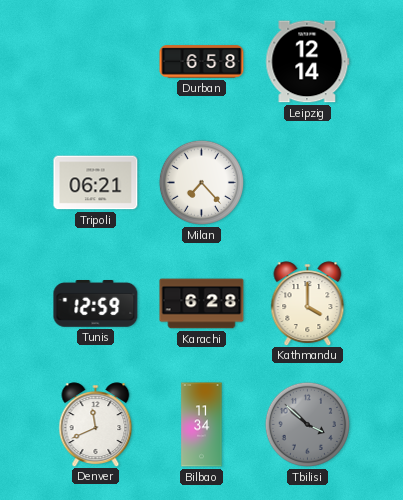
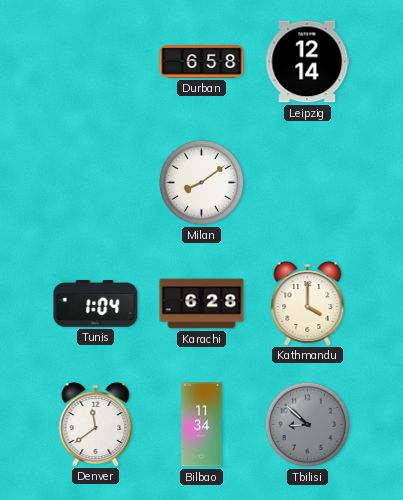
Tripoli: 06:21 -> none
Milan: 7:23 -> 8:09
Tunis: 12:59 -> 1:04
Denver: 11:41 -> 11:39
Tbilisi: 3:52 -> 8:52
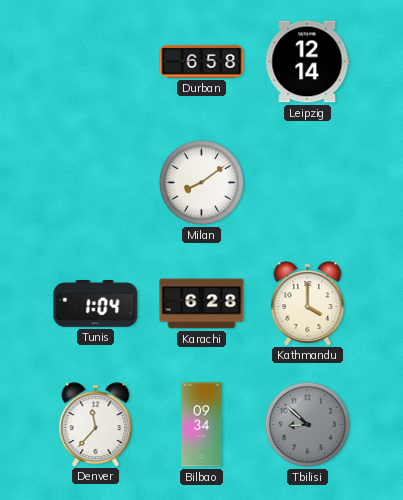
Denver: 11:39 -> 11:37
Bilbao: 11:34 -> 09:34
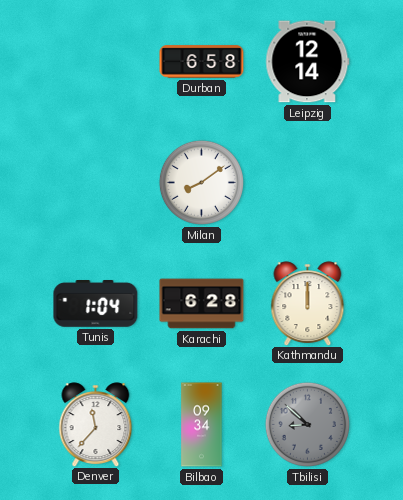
Kathmandu: 4:00 -> 12:00
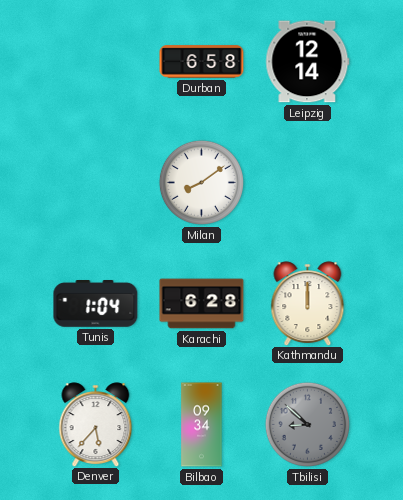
Denver: 11:37 -> 5:37
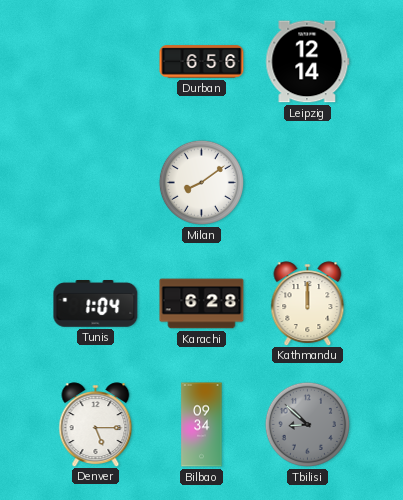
Durban: 6:58 -> 6:56
Denver: 5:37 -> 5:15
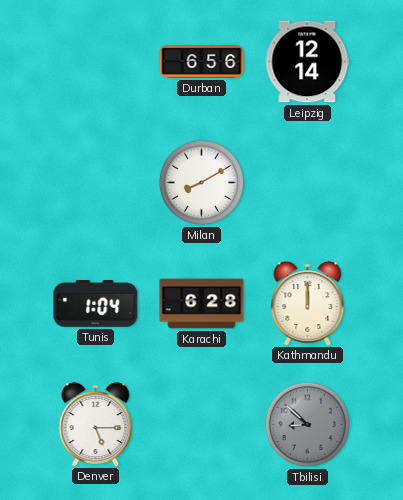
Milan: 8:09 -> 8:10
Bilbao: 09:34 -> none
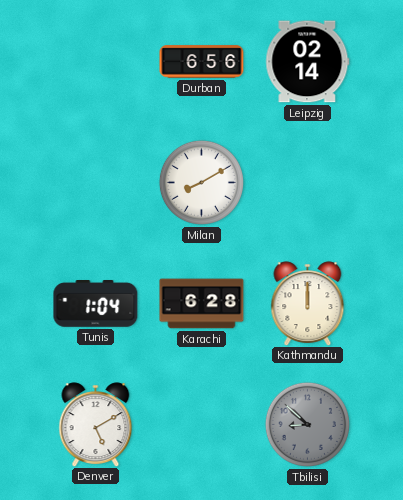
Leipzig: 12:14 -> 02:14
Denver: 5:15 -> 5:10
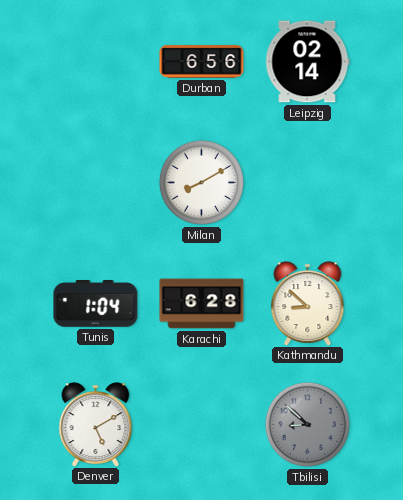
Kathmandu: 12:00 -> 8:52
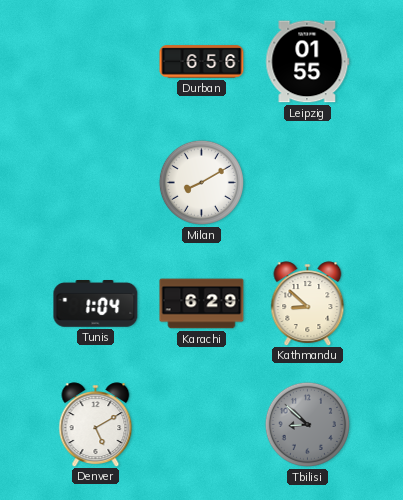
Leipzig: 02:14 -> 01:55
Karachi: 6:28 -> 6:29
